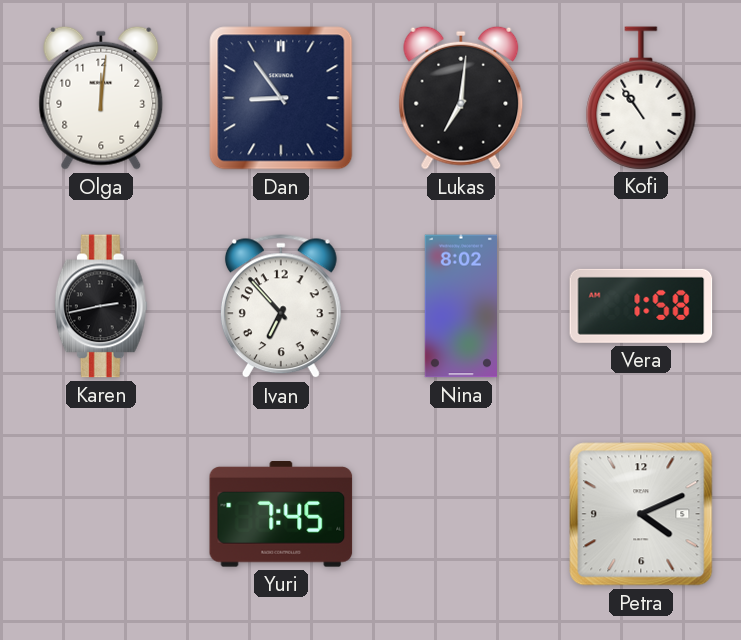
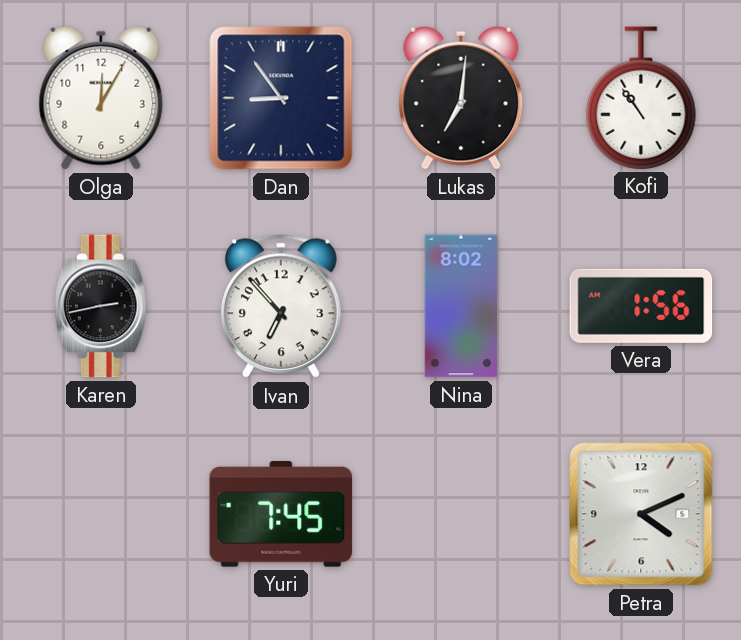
Olga: 12:01 -> 12:05
Vera: 1:58 -> 1:56
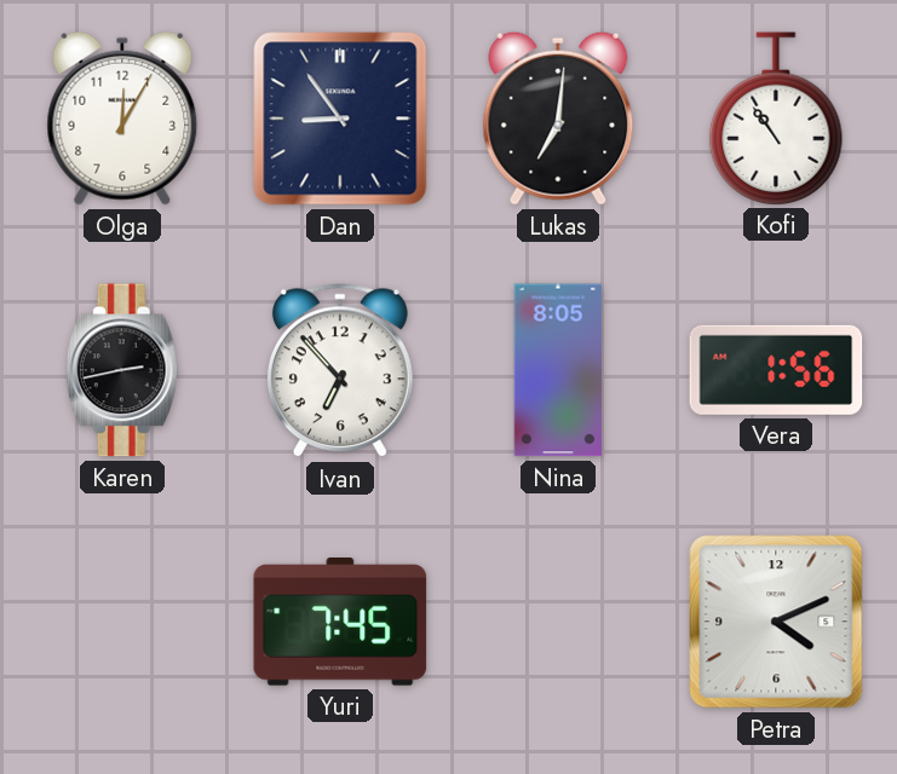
Nina: 8:02 -> 8:05
